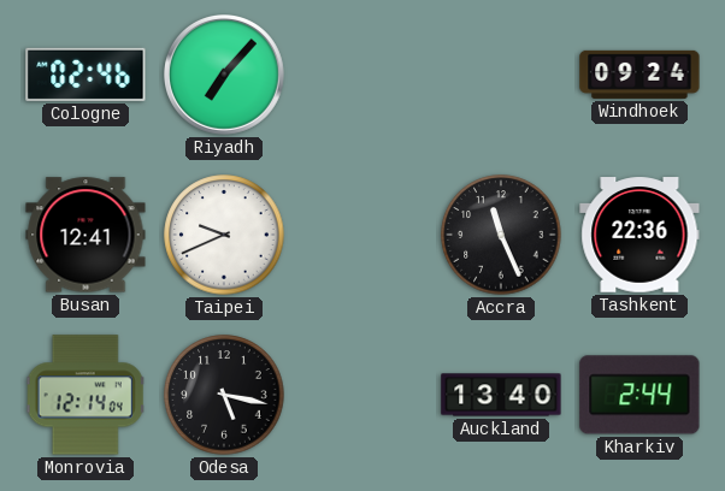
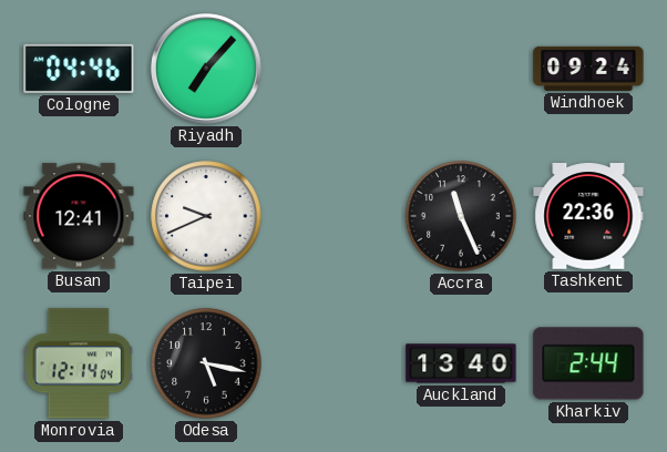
Cologne: 02:46 -> 04:46
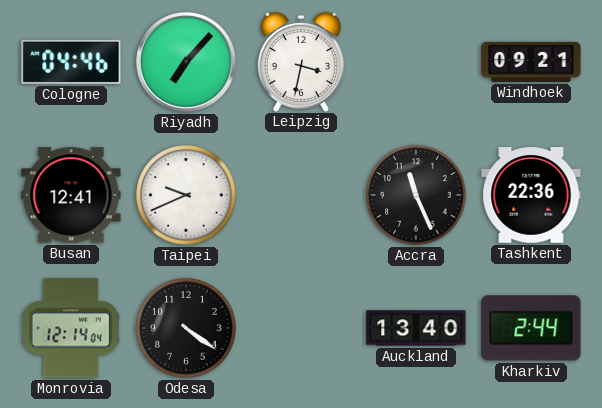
Leipzig: none -> 3:32
Windhoek: 09:24 -> 09:21
Odesa: 5:17 -> 4:21
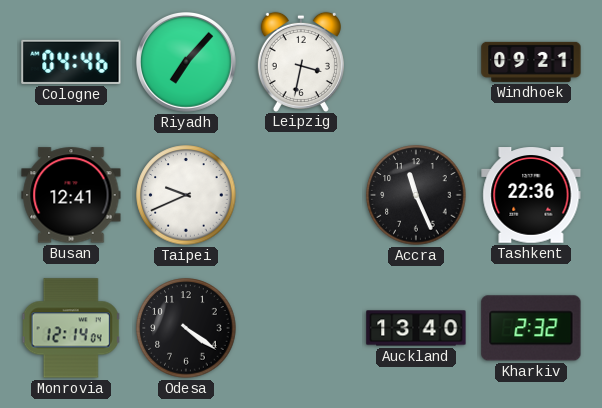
Kharkiv: 2:44 -> 2:32
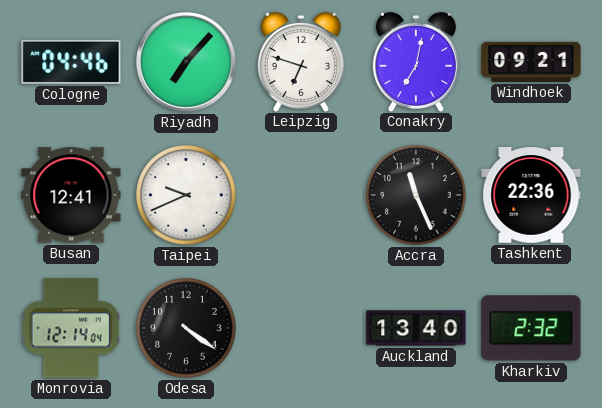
Leipzig: 3:32 -> 6:48
Conakry: none -> 7:02
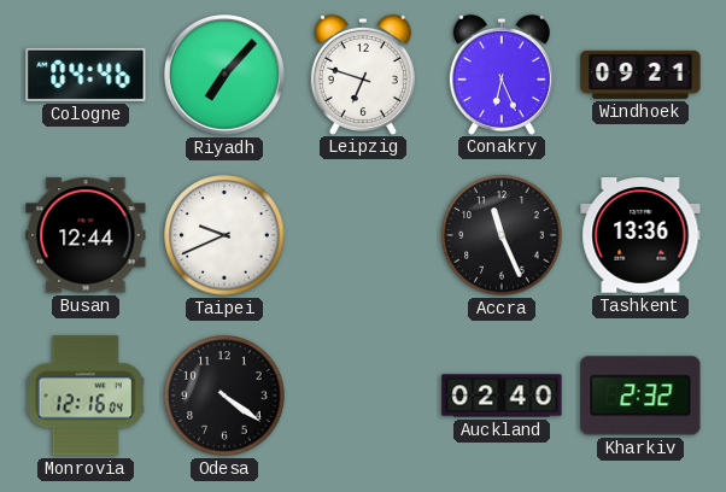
Conakry: 7:02 -> 6:26
Busan: 12:41 -> 12:44
Tashkent: 22:36 -> 13:36
Monrovia: 12:14 -> 12:16
Auckland: 13:40 -> 02:40
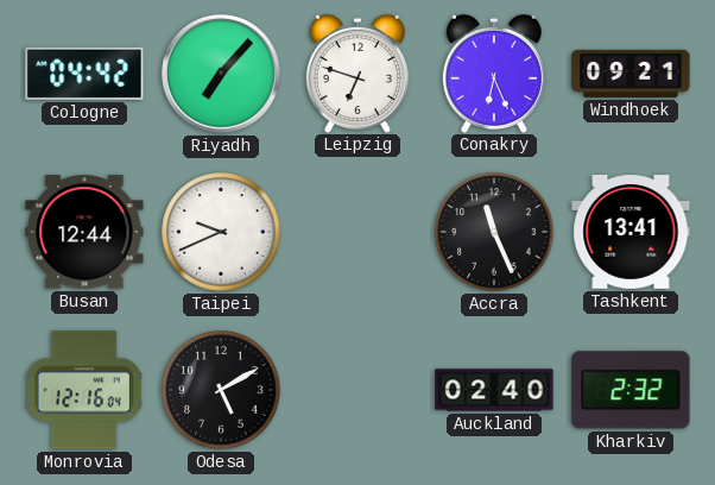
Cologne: 04:46 -> 04:42
Tashkent: 13:36 -> 13:41
Odesa: 4:21 -> 5:10
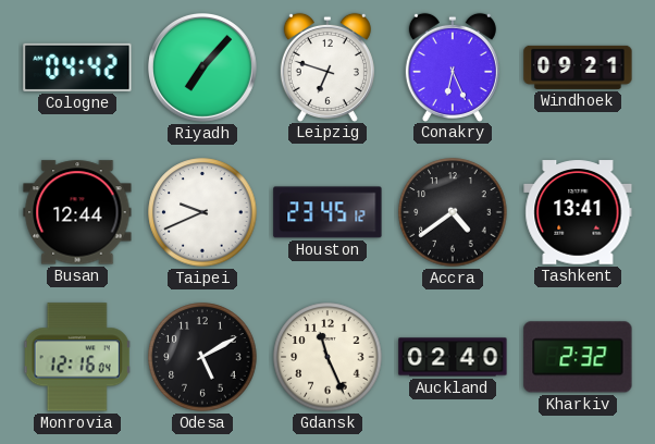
Houston: none -> 23:45
Accra: 11:26 -> 4:39
Gdansk: none -> 11:26
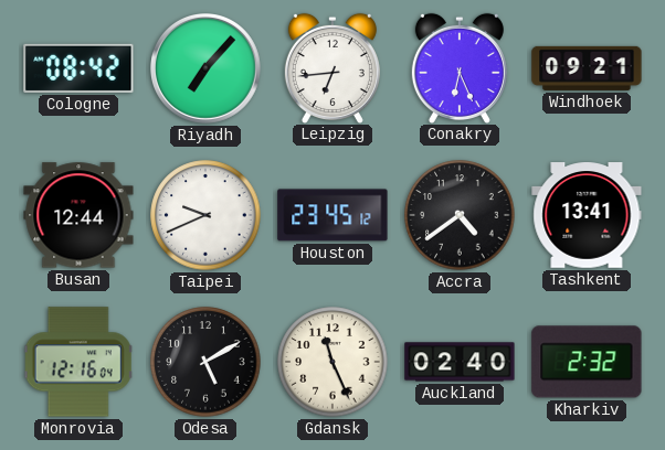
Cologne: 04:42 -> 08:42
Leipzig: 6:48 -> 6:44
